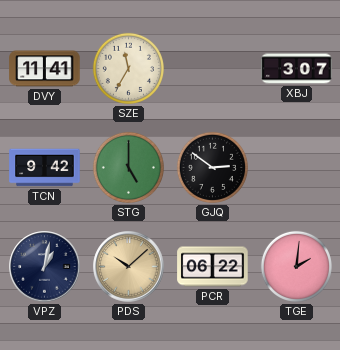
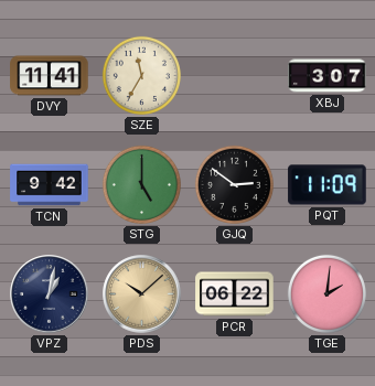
PQT: none -> 11:09
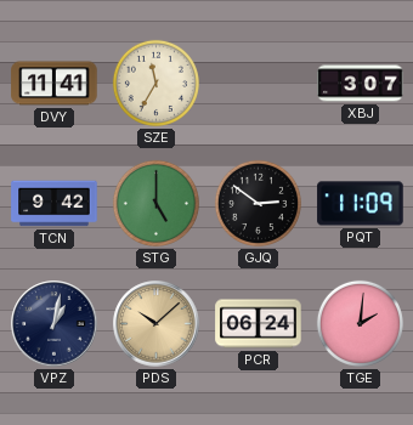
PCR: 06:22 -> 06:24
